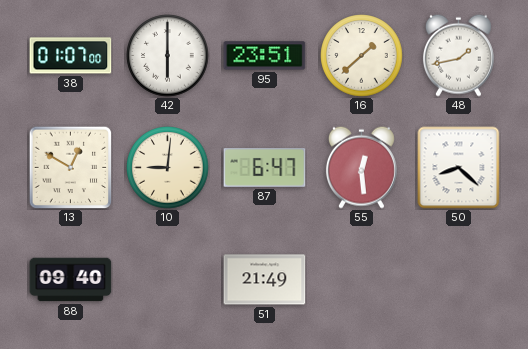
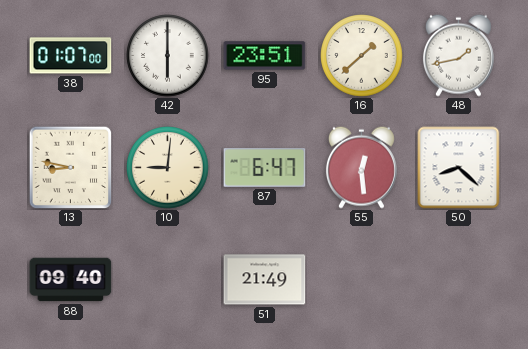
13: 12:50 -> 8:47
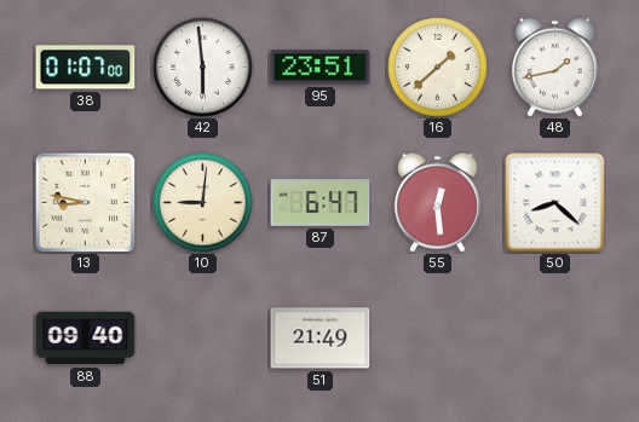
42: 6:00 -> 5:59
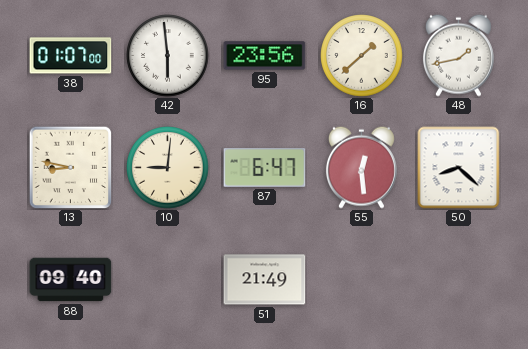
95: 23:51 -> 23:56
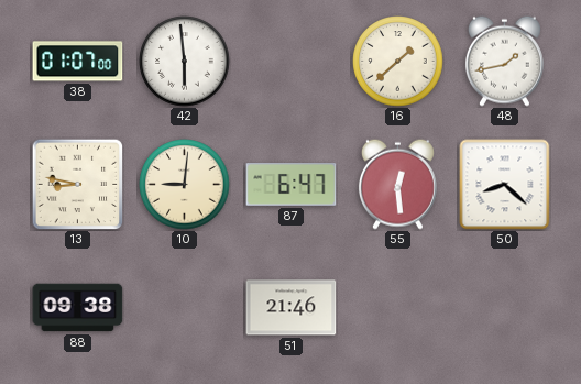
95: 23:56 -> none
88: 09:40 -> 09:38
51: 21:49 -> 21:46
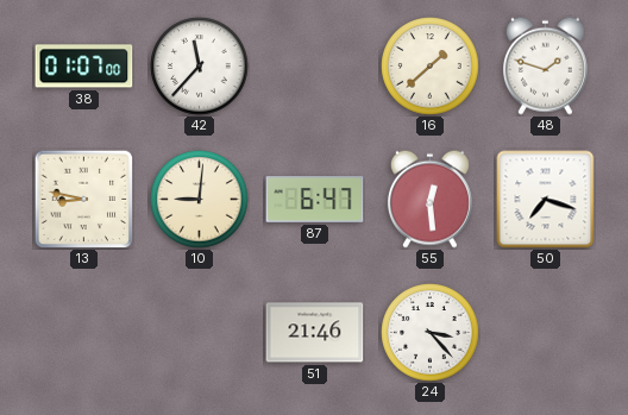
42: 5:59 -> 11:37
48: 1:43 -> 1:48
50: 8:22 -> 7:18
88: 09:38 -> none
24: none -> 3:23
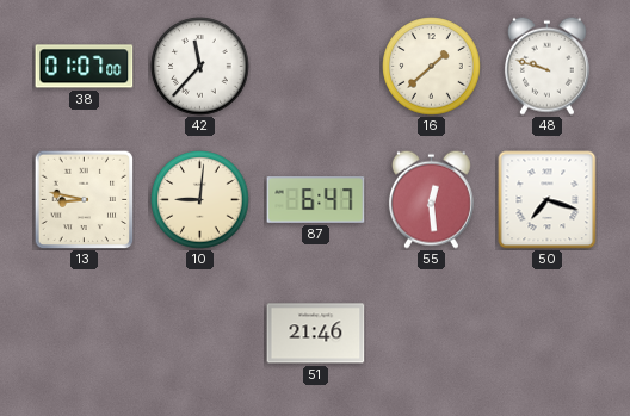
48: 1:48 -> 9:48
24: 3:23 -> none
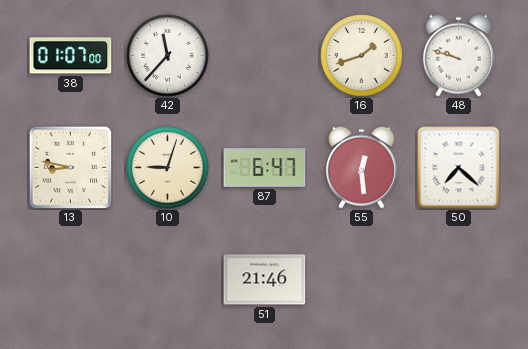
16: 1:38 -> 1:42
10: 9:01 -> 9:03
50: 7:18 -> 7:22
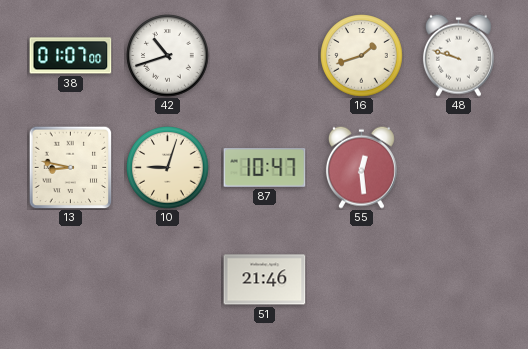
42: 11:37 -> 10:42
87: 6:47 -> 10:47
50: 7:22 -> none
